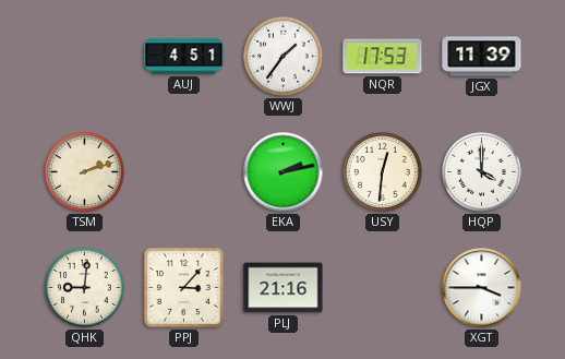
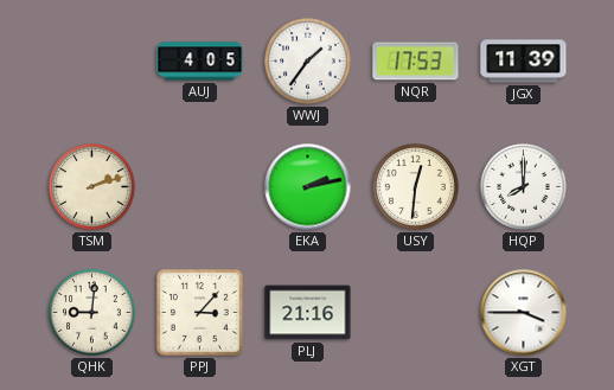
AUJ: 4:51 -> 4:05
HQP: 4:00 -> 8:00
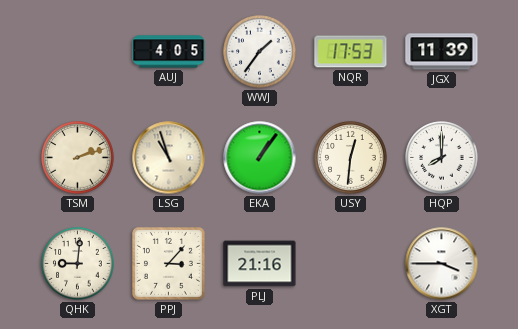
LSG: none -> 10:57
EKA: 2:13 -> 1:06
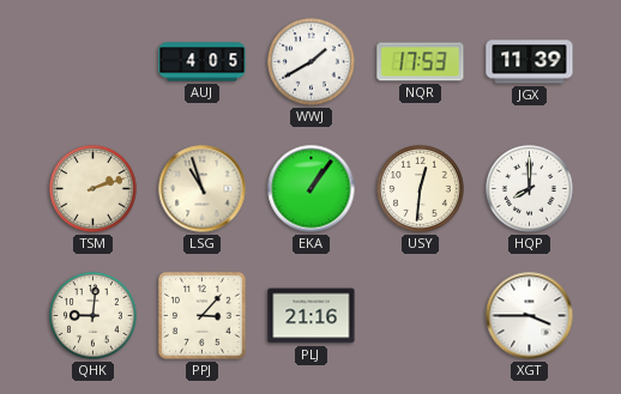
WWJ: 1:36 -> 1:40
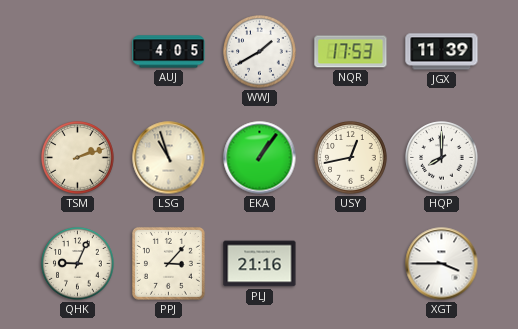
USY: 12:31 -> 12:43
QHK: 9:01 -> 9:04
